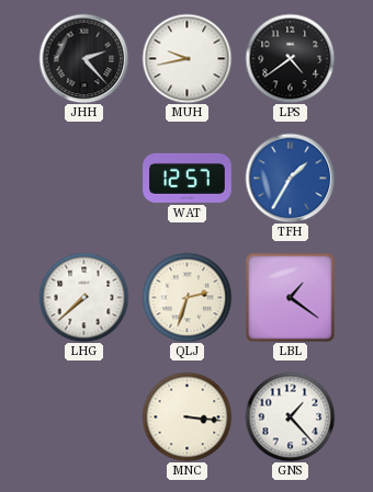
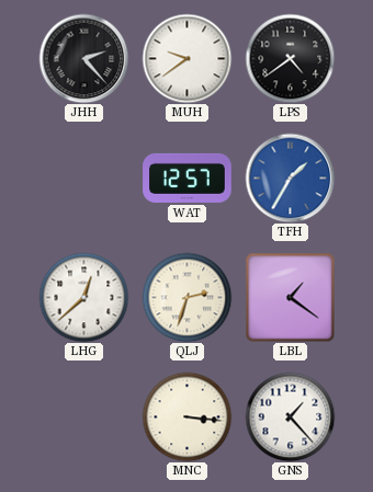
MUH: 9:43 -> 9:39
LHG: 7:38 -> 12:38
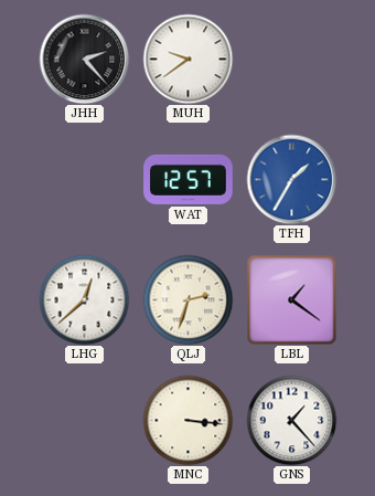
LPS: 4:39 -> none
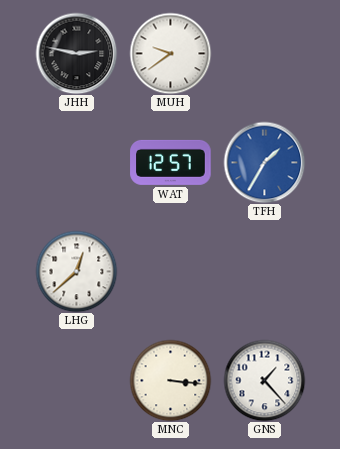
JHH: 2:23 -> 2:47
QLJ: 2:33 -> none
LBL: 1:21 -> none
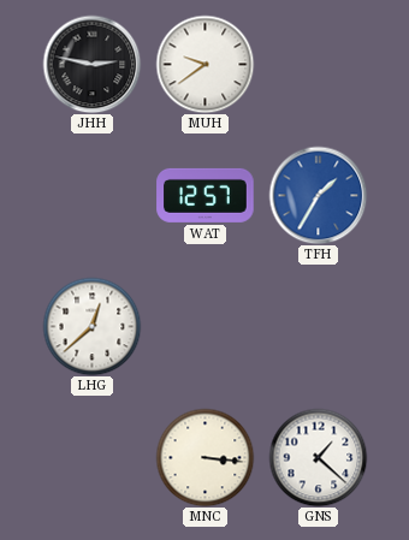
GNS: 1:23 -> 1:22
